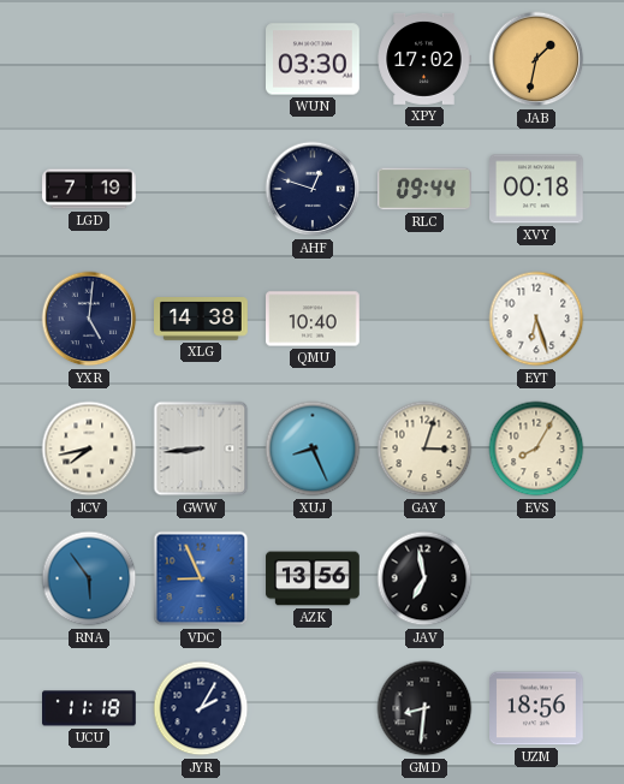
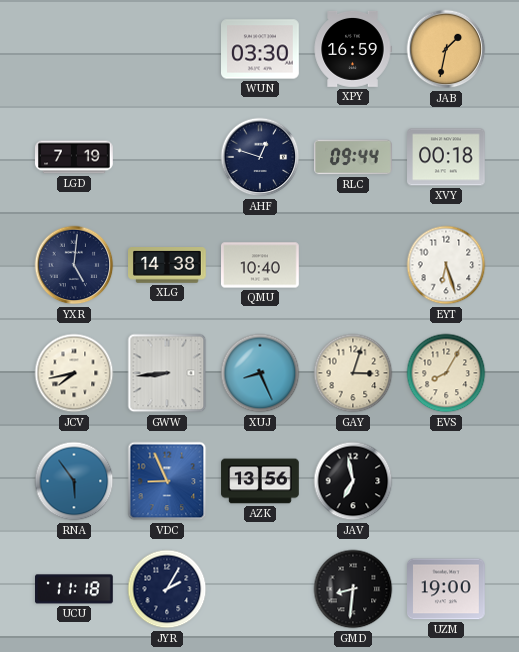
XPY: 17:02 -> 16:59
UZM: 18:56 -> 19:00
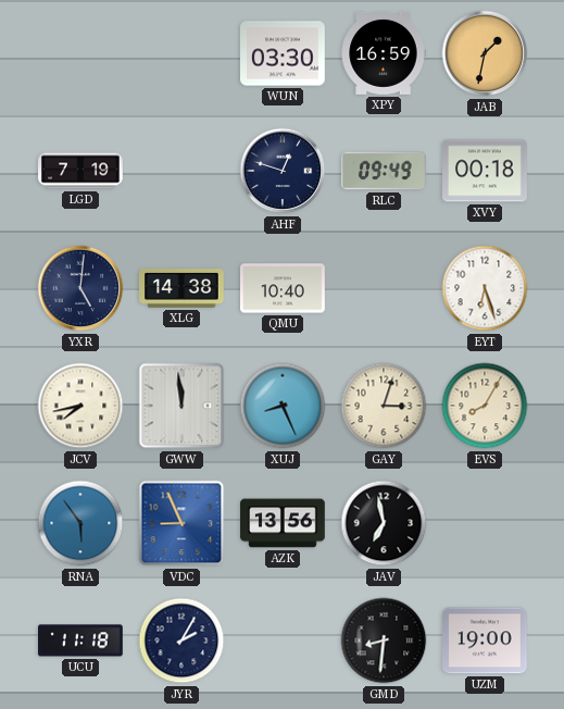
RLC: 09:44 -> 09:49
GWW: 8:44 -> 11:59
